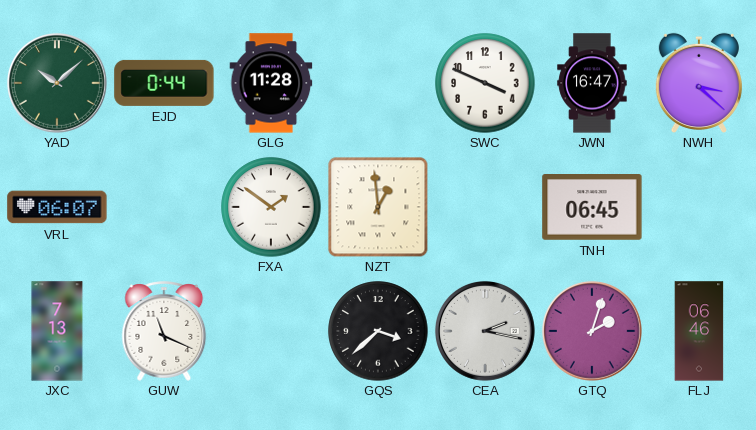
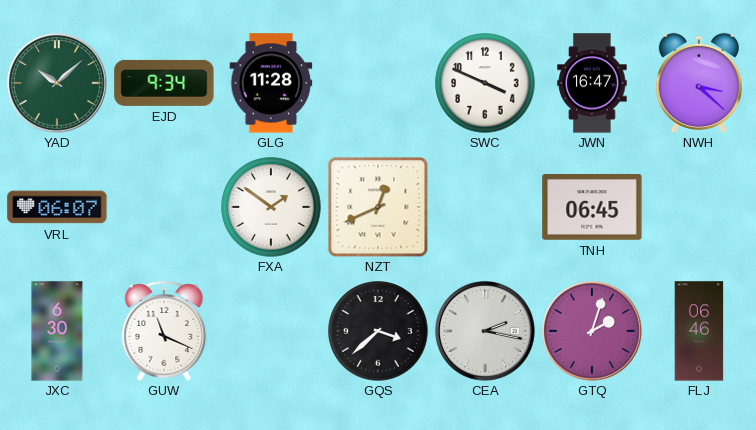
EJD: 0:44 -> 9:34
NZT: 12:59 -> 12:41
JXC: 7:13 -> 6:30
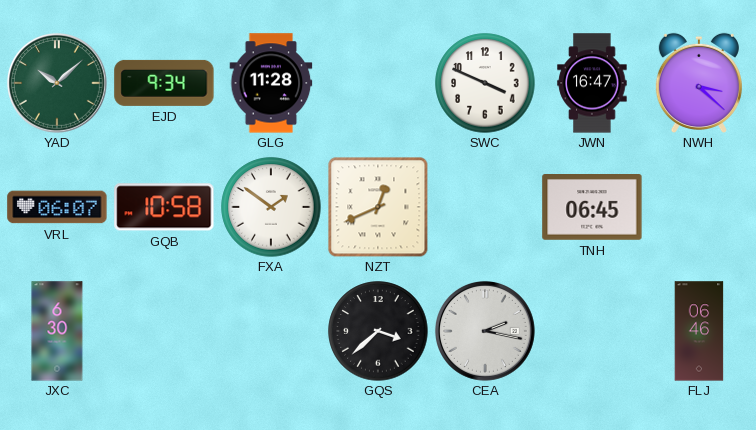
GQB: none -> 10:58
GUW: 11:19 -> none
GTQ: 2:03 -> none
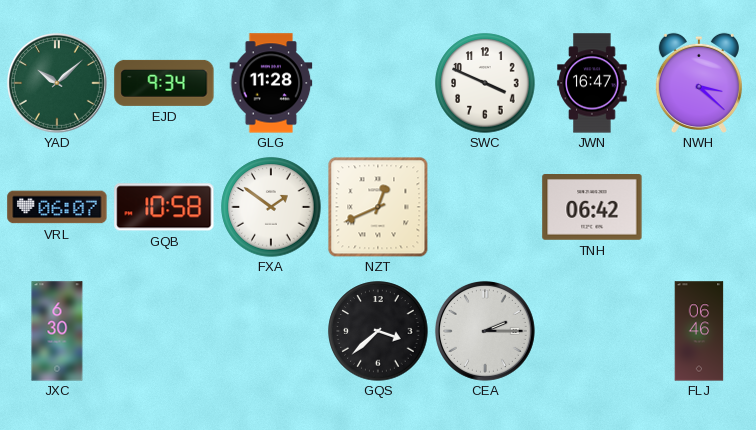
TNH: 06:45 -> 06:42
CEA: 2:17 -> 2:15
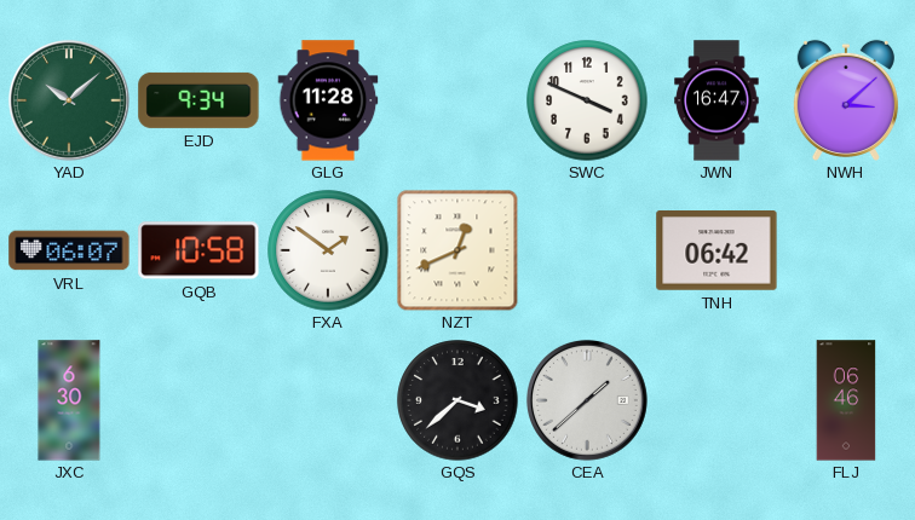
NWH: 3:22 -> 3:08
CEA: 2:15 -> 1:38
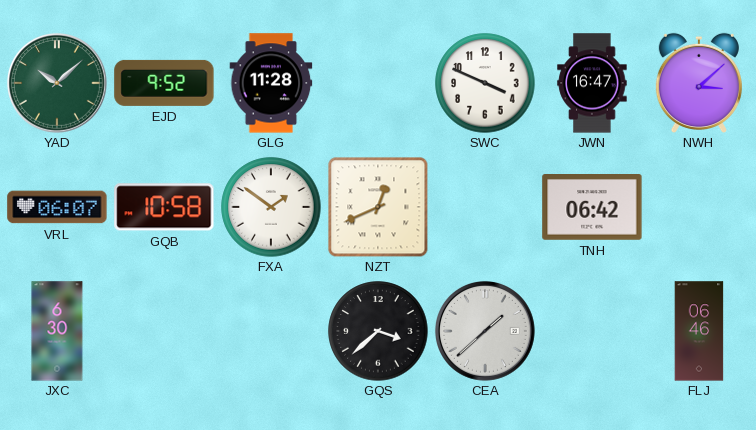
EJD: 9:34 -> 9:52
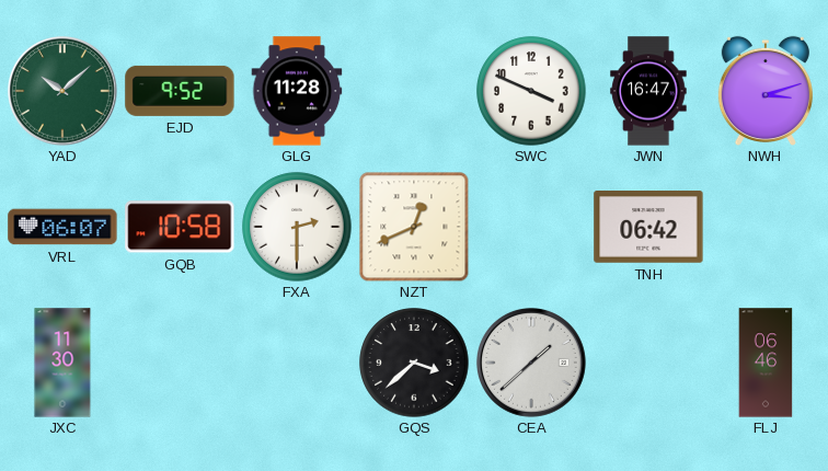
NWH: 3:08 -> 3:12
FXA: 1:51 -> 2:30
JXC: 6:30 -> 11:30
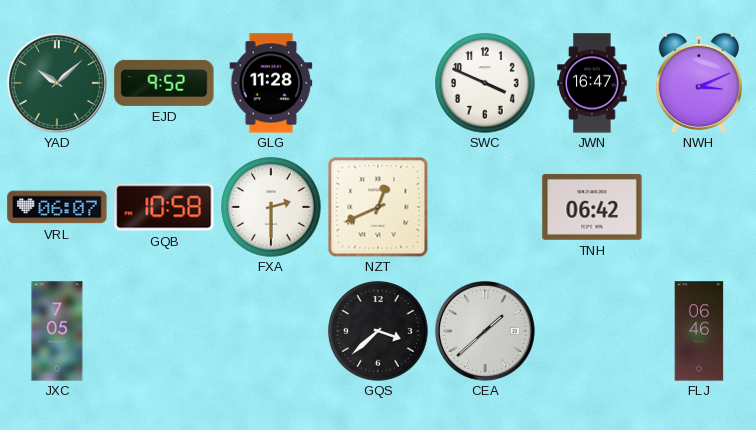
NWH: 3:12 -> 3:11
JXC: 11:30 -> 7:05
